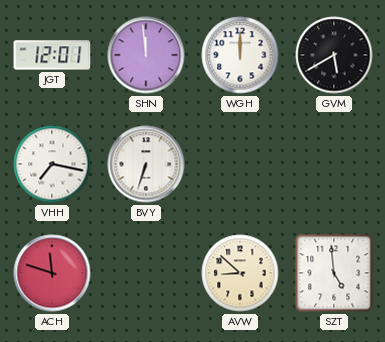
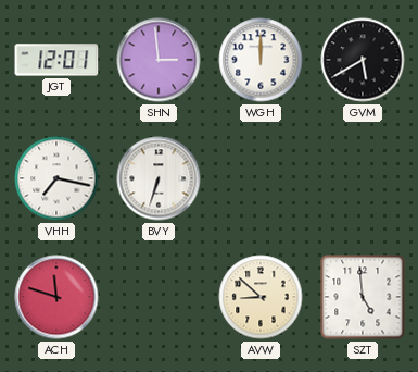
SHN: 11:59 -> 2:59
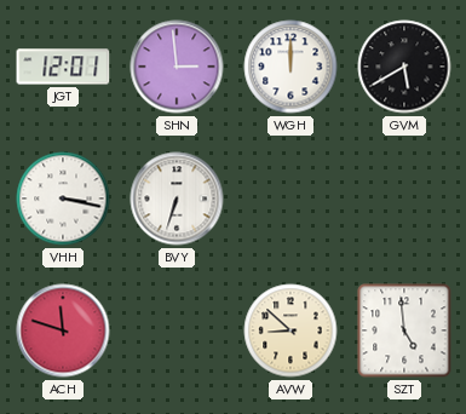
VHH: 7:17 -> 3:17
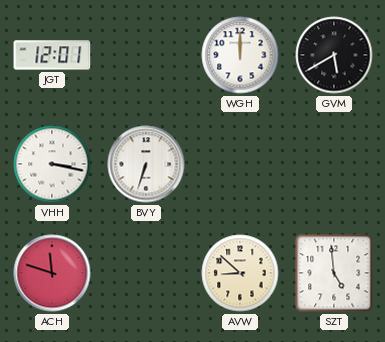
SHN: 2:59 -> none
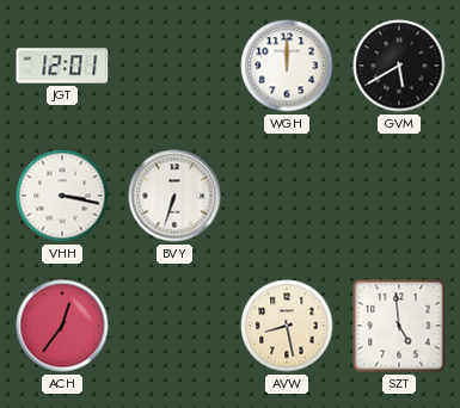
ACH: 11:48 -> 12:36
AVW: 8:52 -> 8:28
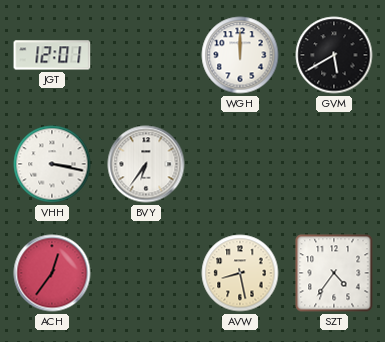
BVY: 6:33 -> 6:36
SZT: 4:59 -> 4:36
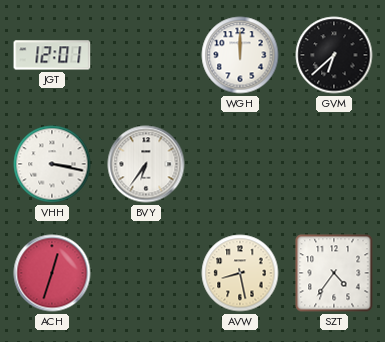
GVM: 5:40 -> 6:38
ACH: 12:36 -> 12:33
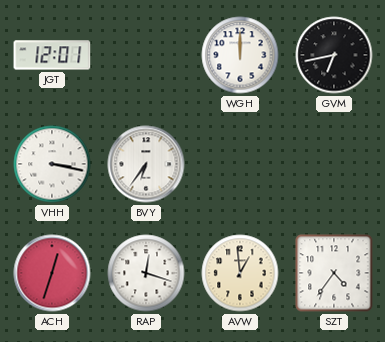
GVM: 6:38 -> 6:43
RAP: none -> 12:18
AVW: 8:28 -> 12:59
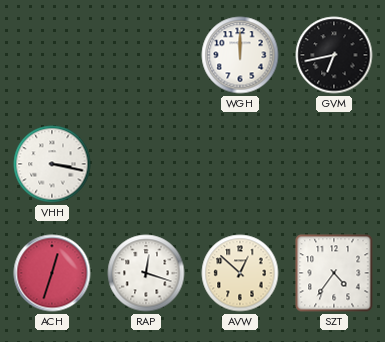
JGT: 12:01 -> none
BVY: 6:36 -> none
AVW: 12:59 -> 12:52
